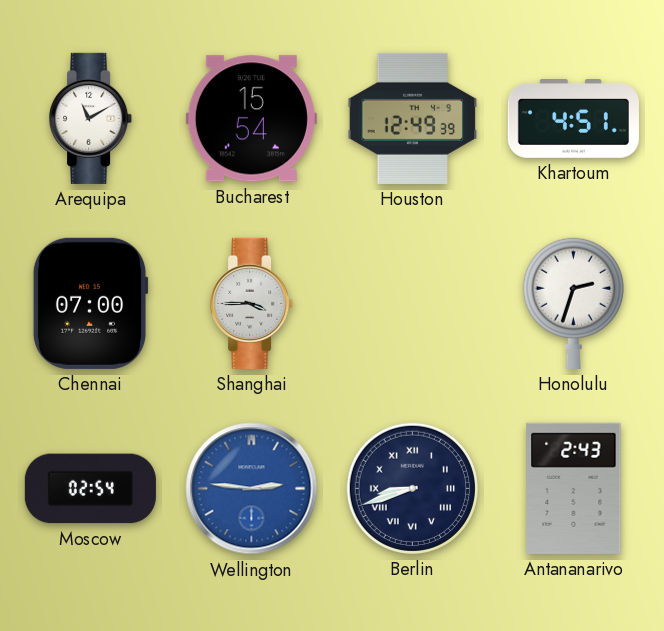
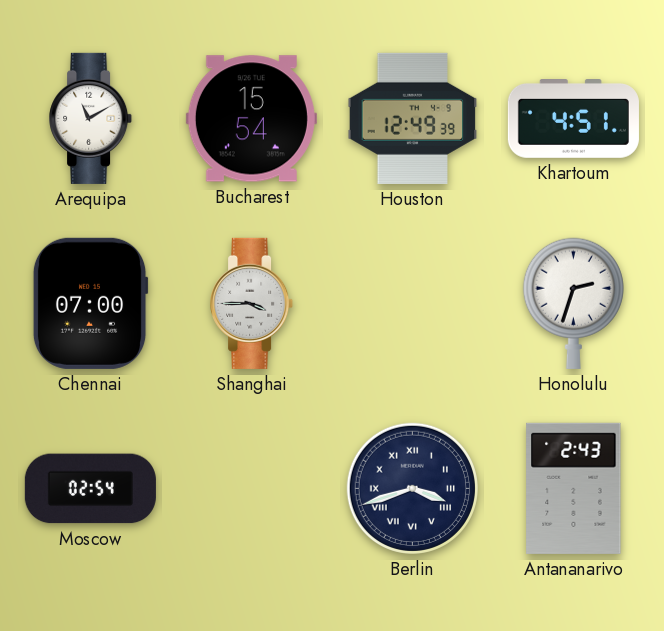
Wellington: 2:46 -> none
Berlin: 8:42 -> 3:42
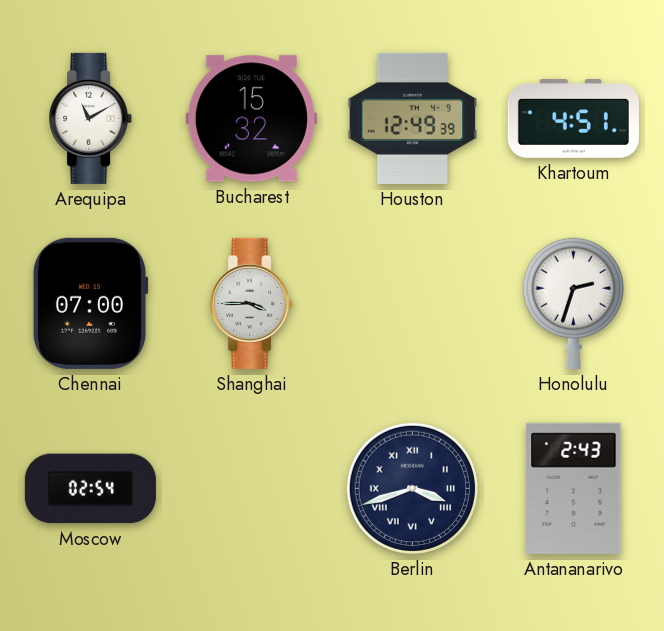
Bucharest: 15:54 -> 15:32
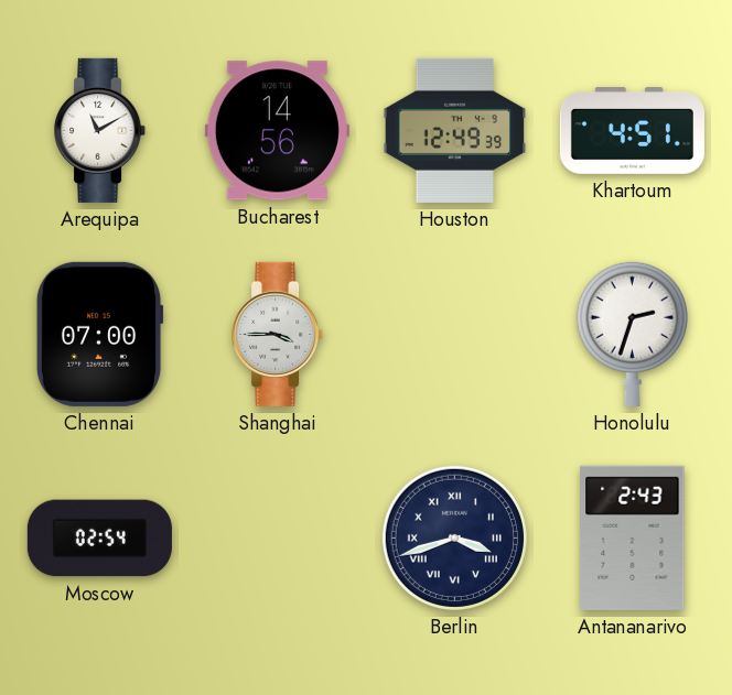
Bucharest: 15:32 -> 14:56
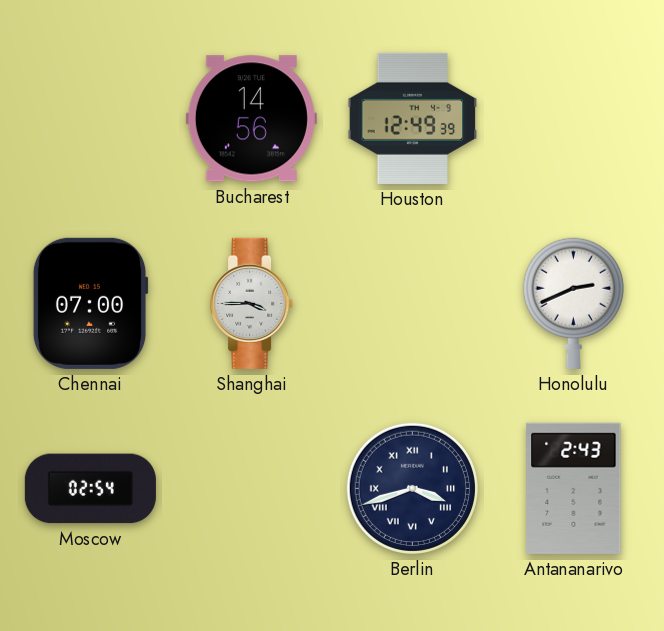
Arequipa: 11:10 -> none
Khartoum: 4:51 -> none
Honolulu: 2:33 -> 2:41
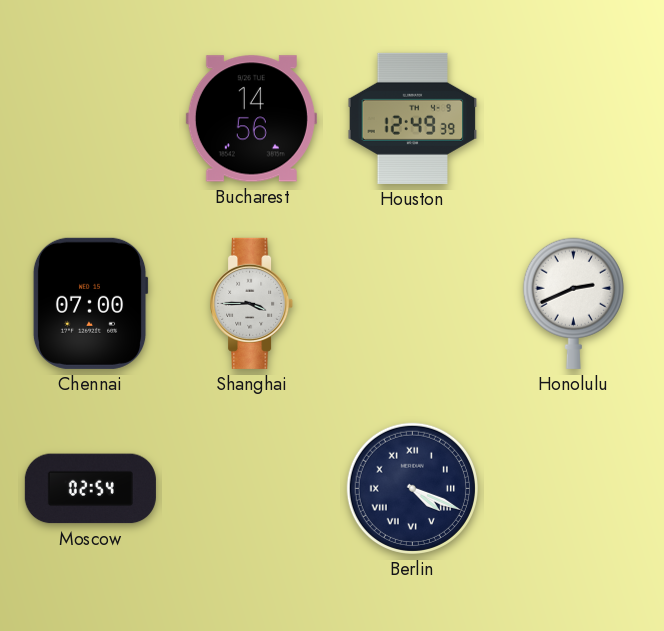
Berlin: 3:42 -> 4:19
Antananarivo: 2:43 -> none
